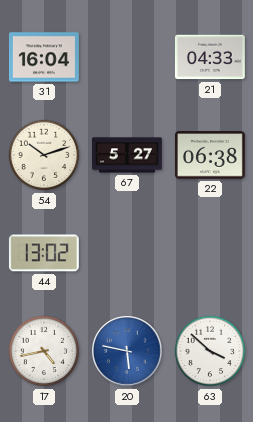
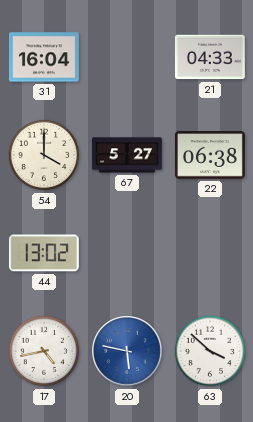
54: 10:12 -> 4:00
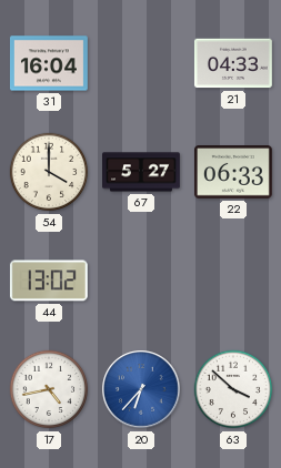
22: 06:38 -> 06:33
20: 5:47 -> 6:37
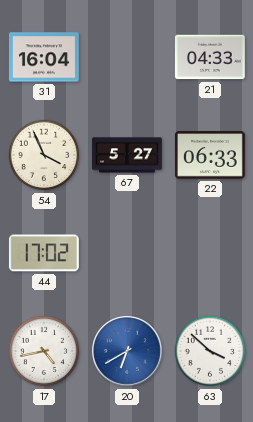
54: 4:00 -> 3:56
44: 13:02 -> 17:02
20: 6:37 -> 6:40
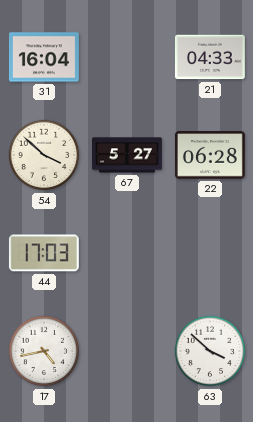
54: 3:56 -> 3:52
22: 06:33 -> 06:28
44: 17:02 -> 17:03
20: 6:40 -> none
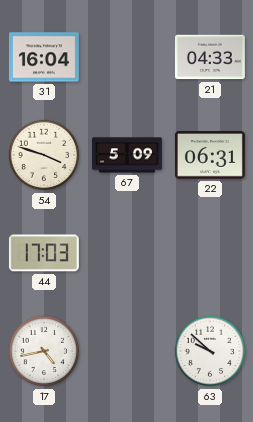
54: 3:52 -> 3:48
67: 5:27 -> 5:09
22: 06:28 -> 06:31
63: 3:52 -> 9:52
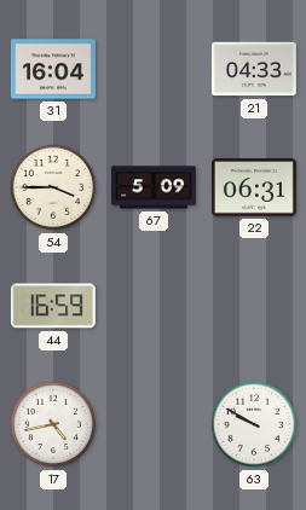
54: 3:48 -> 3:45
44: 17:03 -> 16:59
63: 9:52 -> 9:50
